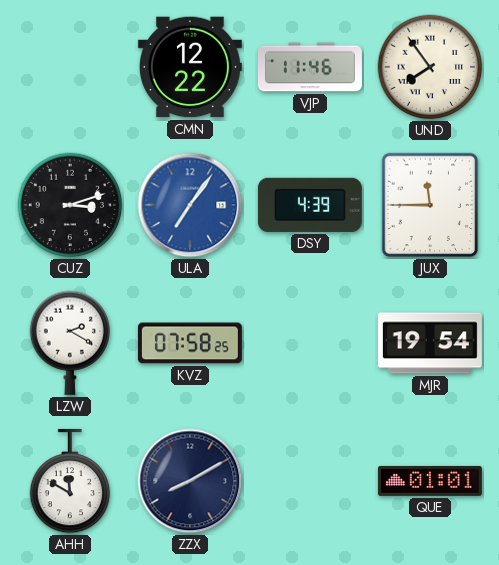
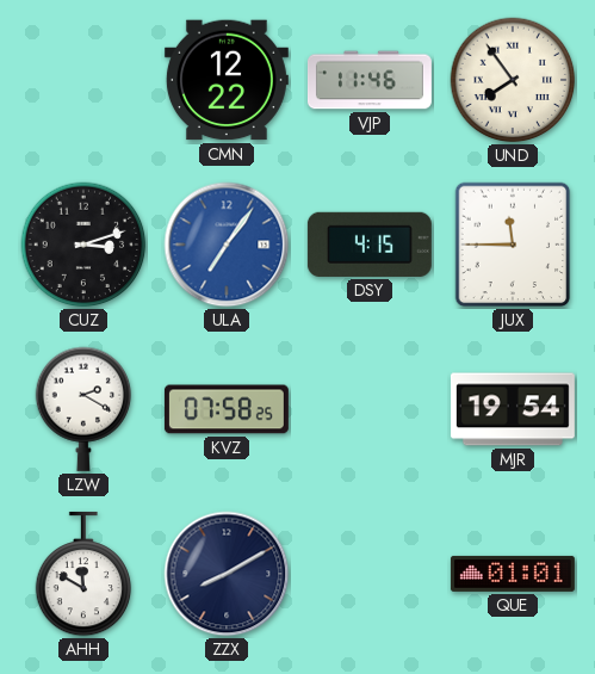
DSY: 4:39 -> 4:15
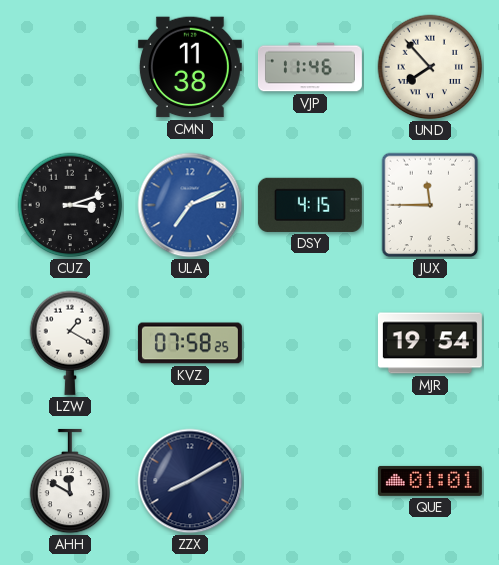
CMN: 12:22 -> 11:38
UND: 7:54 -> 7:53
ULA: 7:06 -> 7:11
LZW: 2:20 -> 1:20
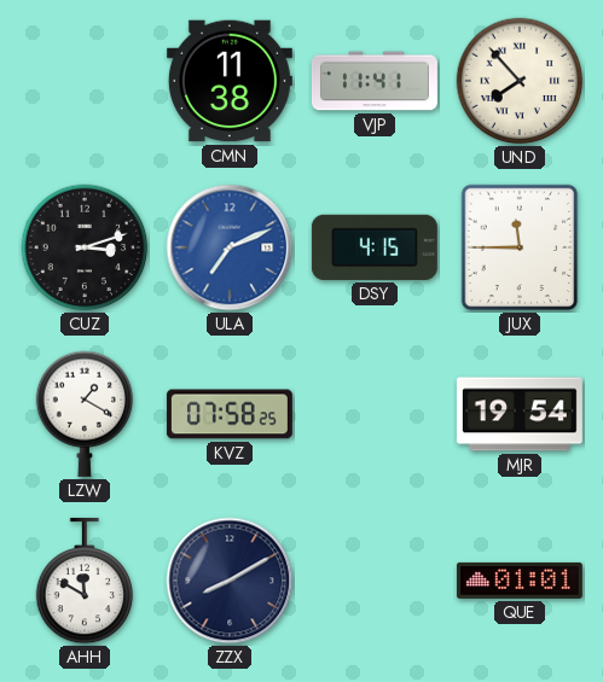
VJP: 11:46 -> 11:41
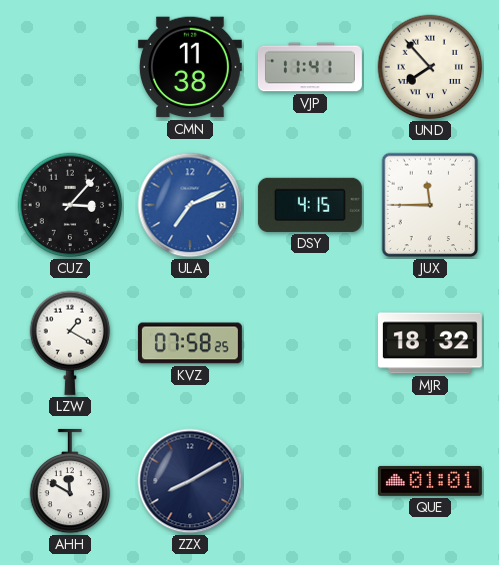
CUZ: 3:12 -> 3:07
MJR: 19:54 -> 18:32
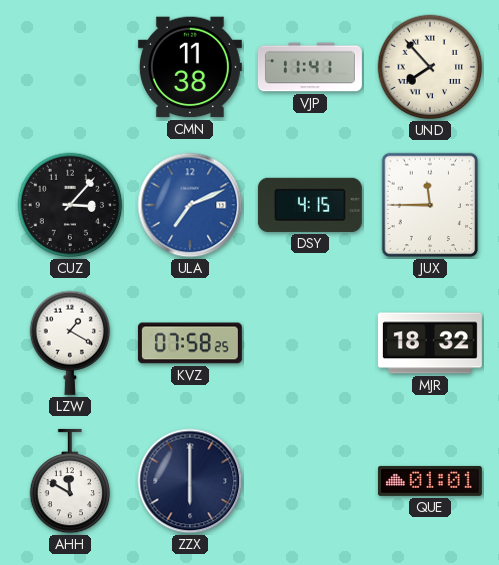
ZZX: 8:10 -> 6:00
